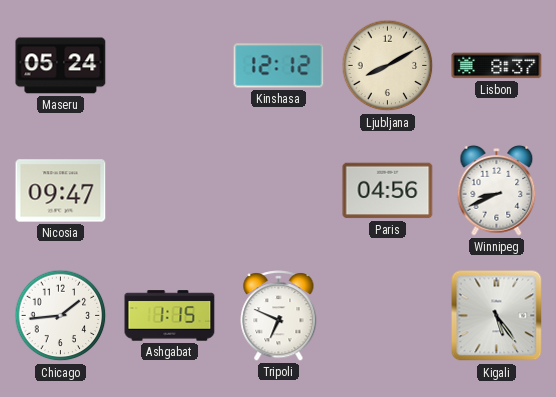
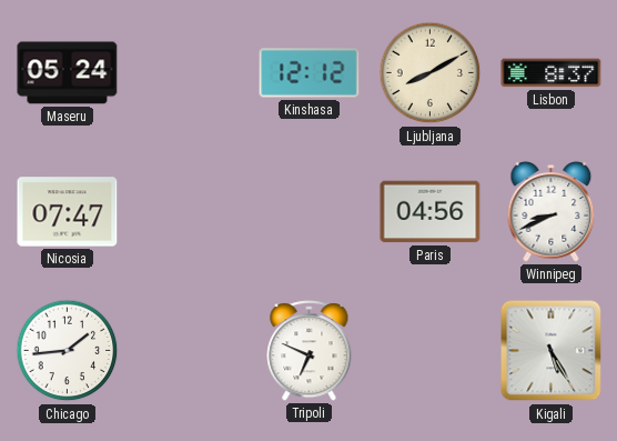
Nicosia: 09:47 -> 07:47
Ashgabat: 1:15 -> none
Kigali: 5:24 -> 5:25
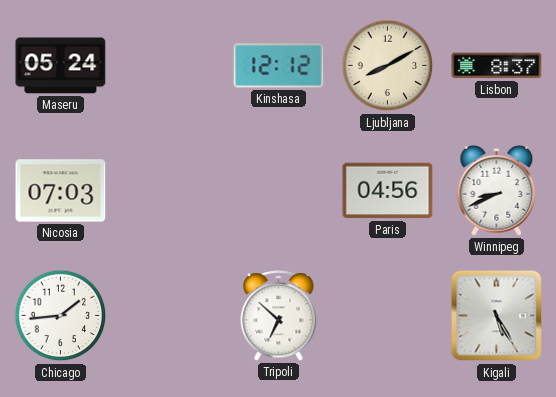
Nicosia: 07:47 -> 07:03
Tripoli: 6:49 -> 6:52
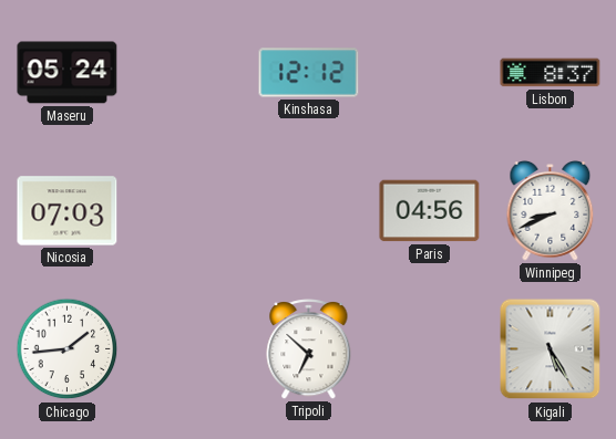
Ljubljana: 8:10 -> none
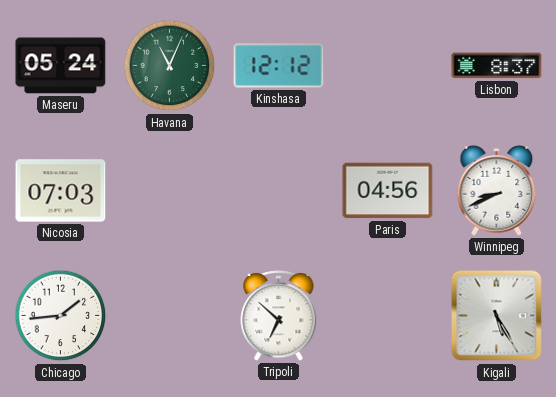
Havana: none -> 11:04
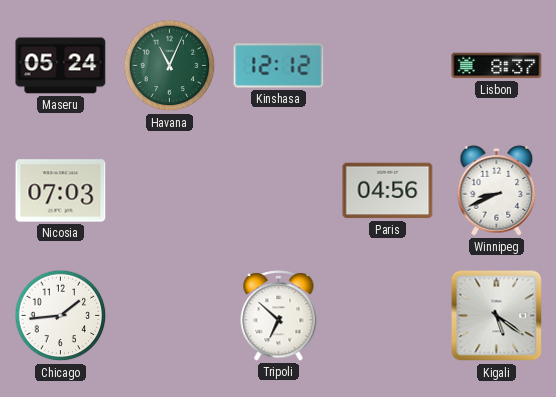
Kigali: 5:25 -> 5:21
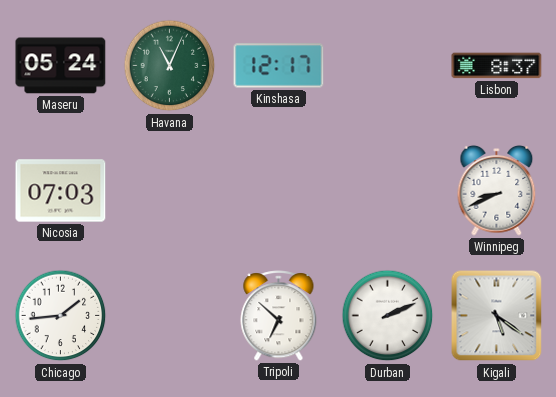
Kinshasa: 12:12 -> 12:17
Paris: 04:56 -> none
Durban: none -> 2:11
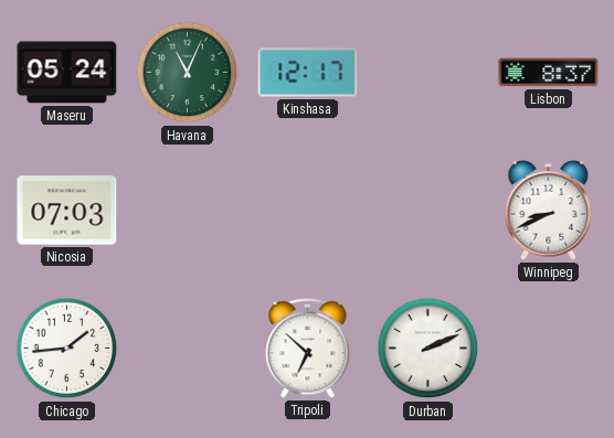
Kigali: 5:21 -> none
